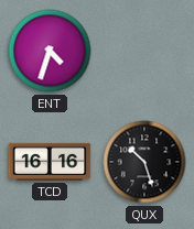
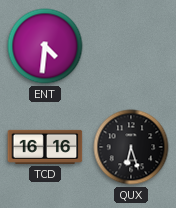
ENT: 4:33 -> 4:31
QUX: 10:27 -> 6:27
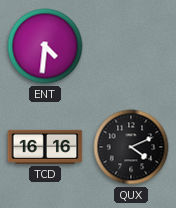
QUX: 6:27 -> 4:11
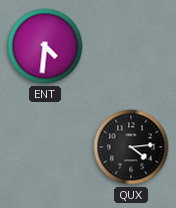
TCD: 16:16 -> none
QUX: 4:11 -> 4:14
